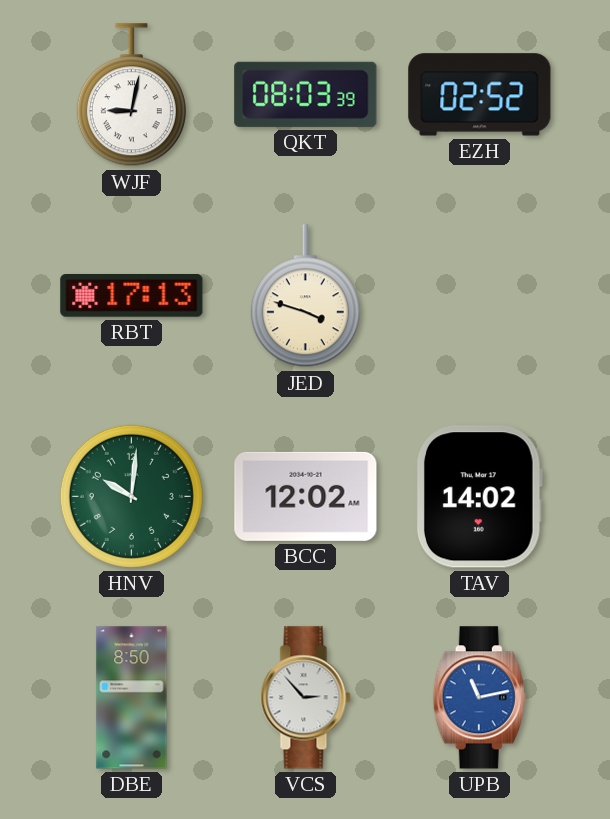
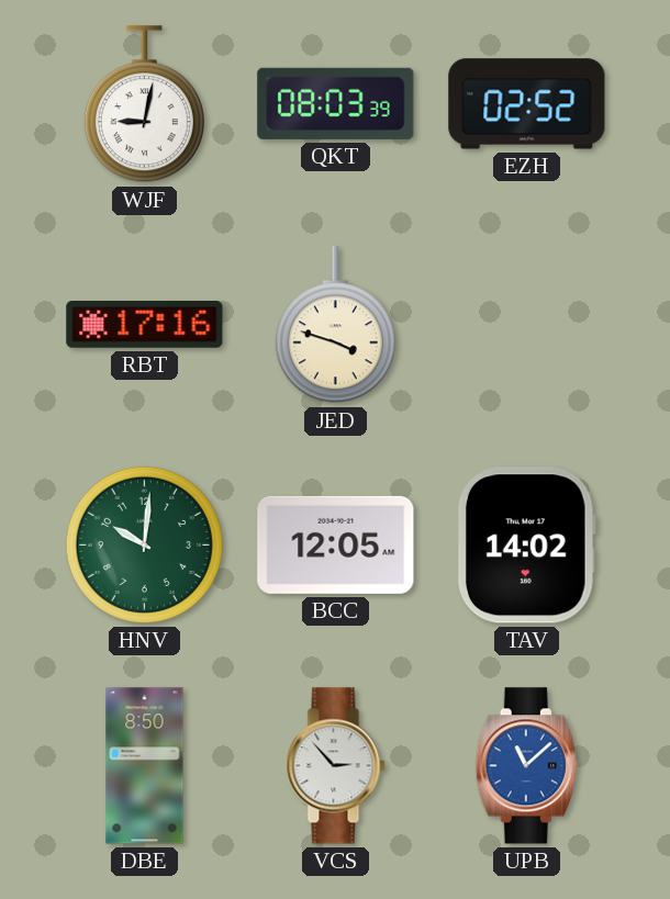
RBT: 17:13 -> 17:16
BCC: 12:02 -> 12:05
UPB: 11:13 -> 11:08
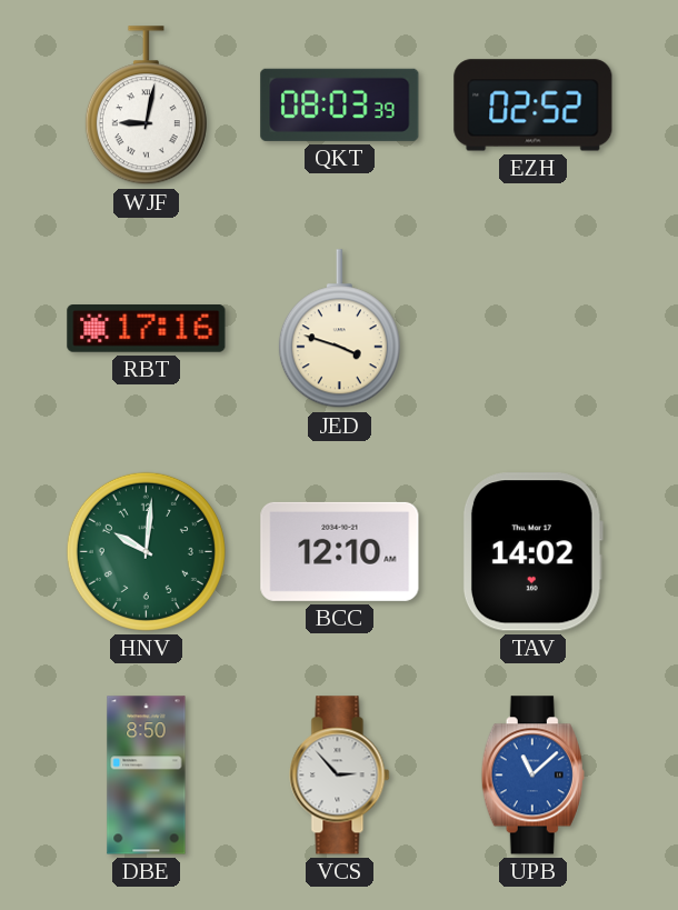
BCC: 12:05 -> 12:10
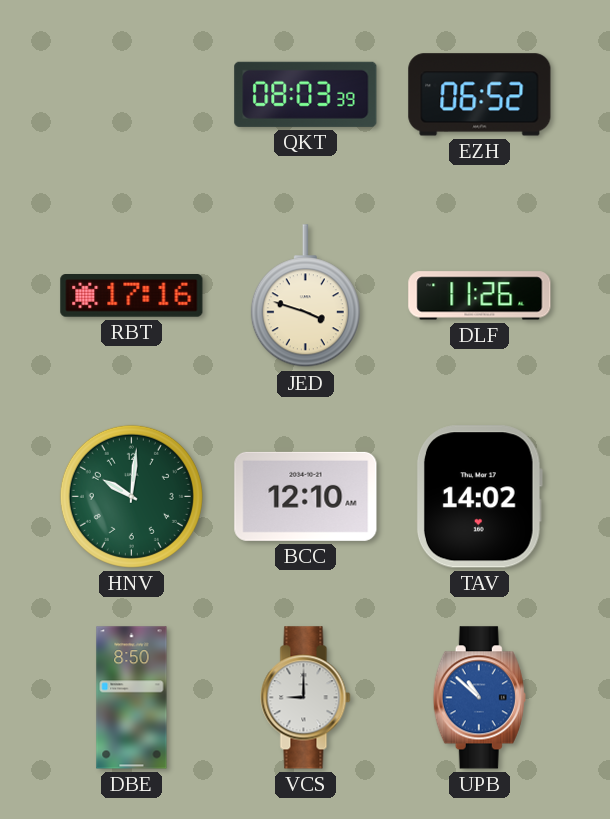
WJF: 9:02 -> none
EZH: 02:52 -> 06:52
DLF: none -> 11:26
VCS: 2:53 -> 9:00
UPB: 11:08 -> 10:52
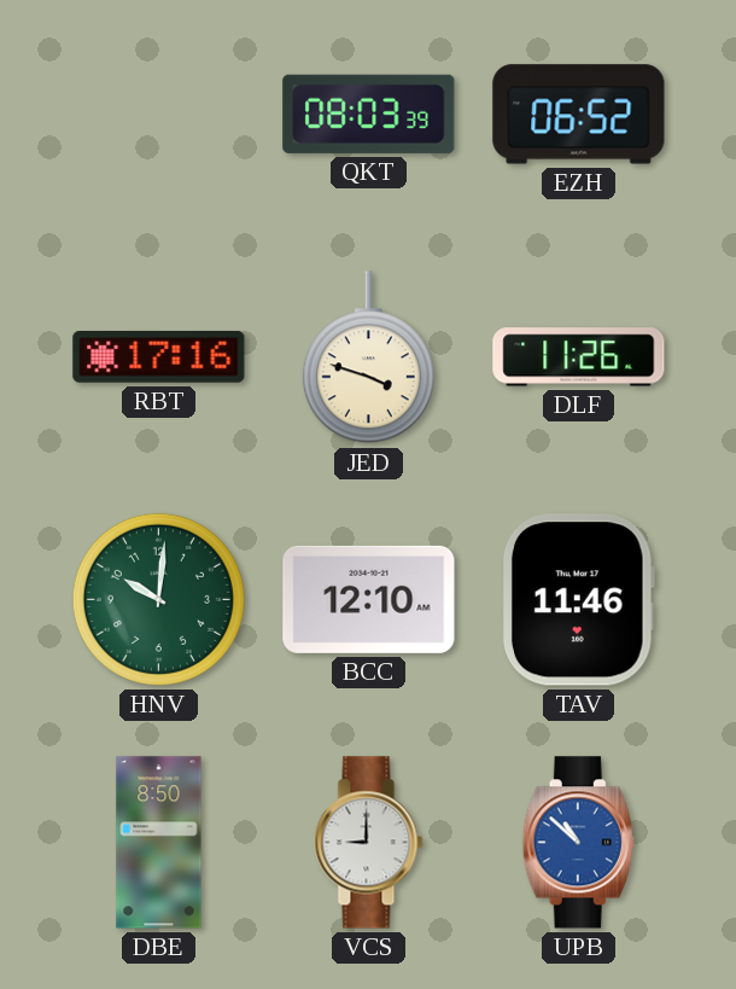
TAV: 14:02 -> 11:46
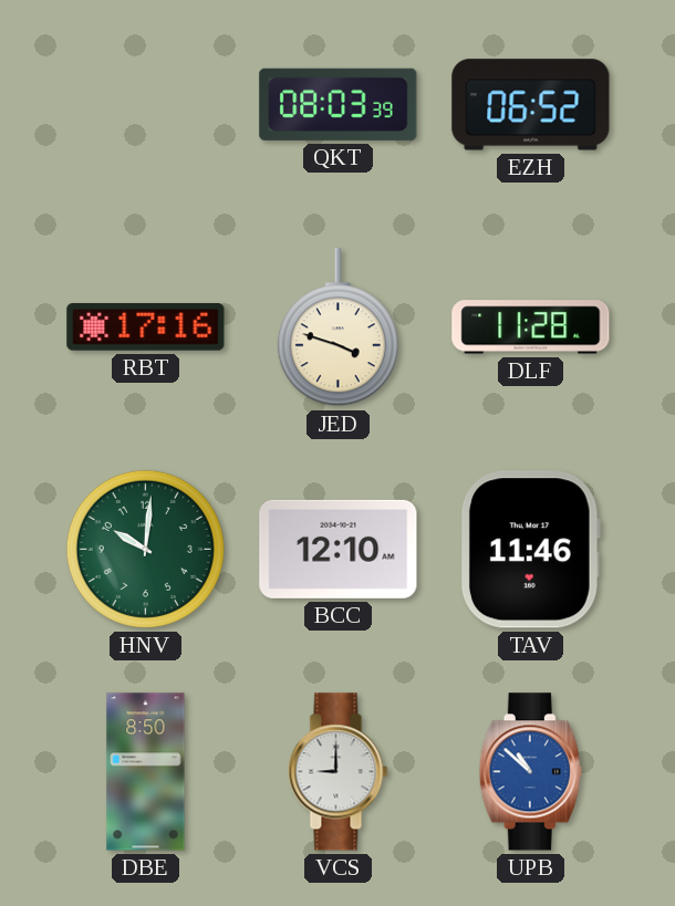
DLF: 11:26 -> 11:28
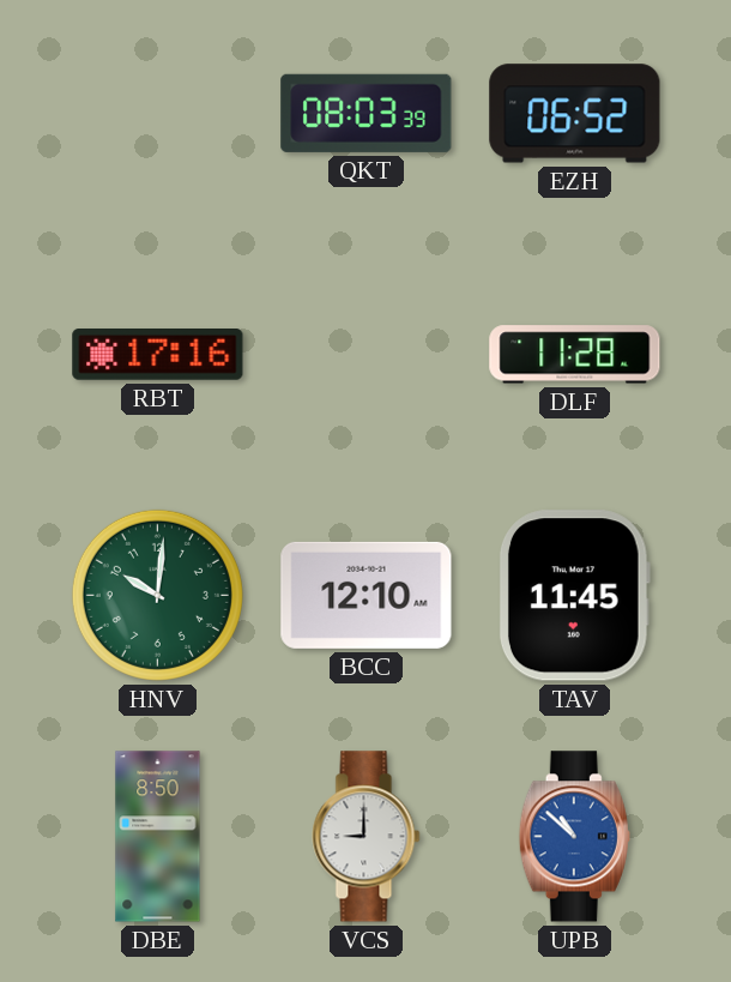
JED: 3:48 -> none
TAV: 11:46 -> 11:45
